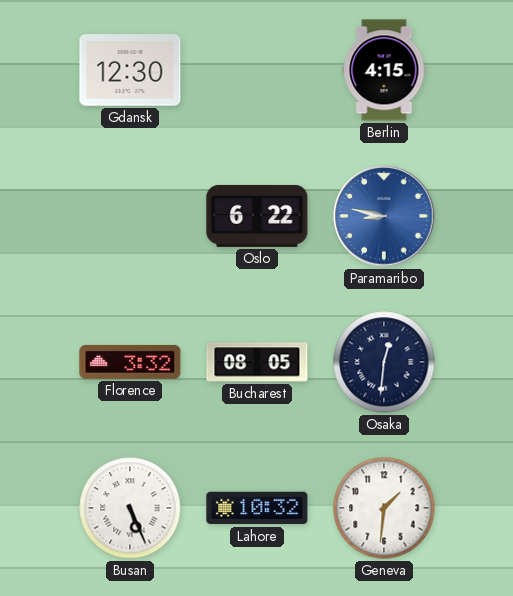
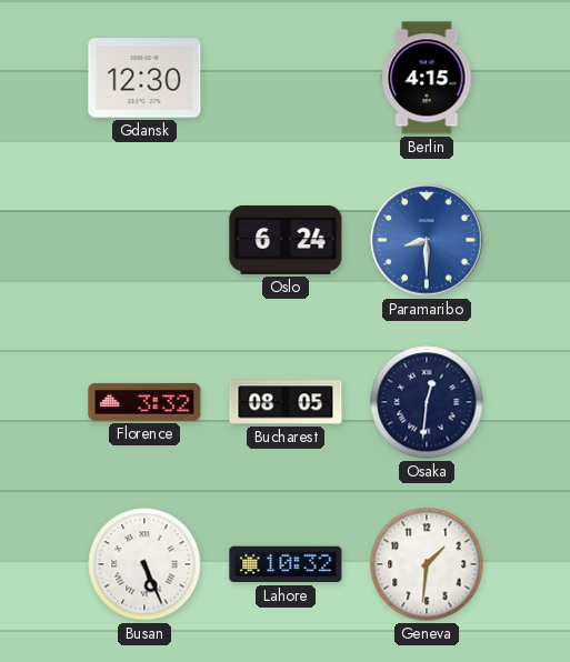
Oslo: 6:22 -> 6:24
Paramaribo: 8:47 -> 8:30
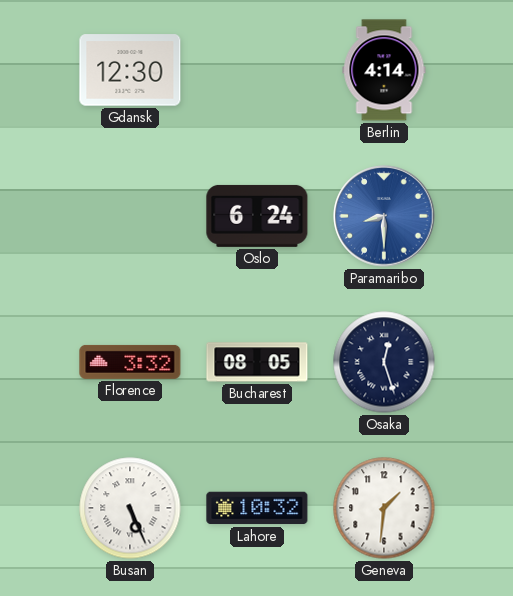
Berlin: 4:15 -> 4:14
Osaka: 12:31 -> 12:27
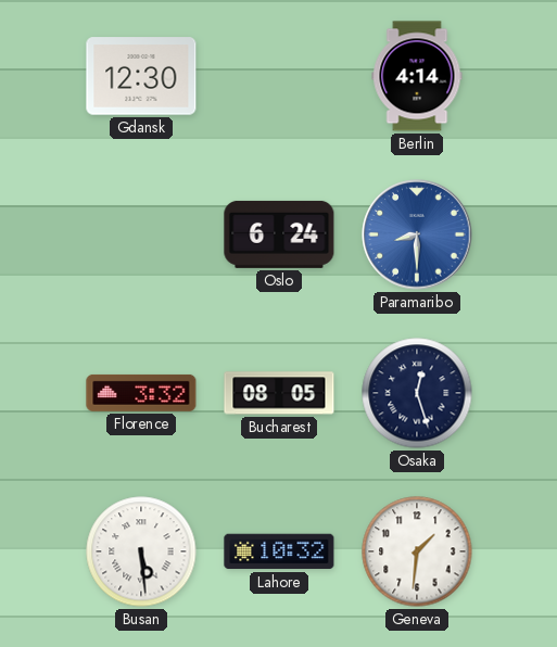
Busan: 5:26 -> 5:29
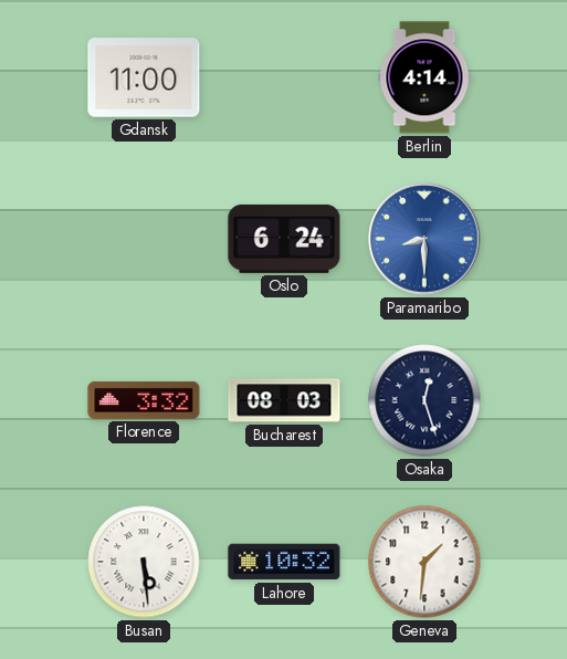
Gdansk: 12:30 -> 11:00
Bucharest: 08:05 -> 08:03
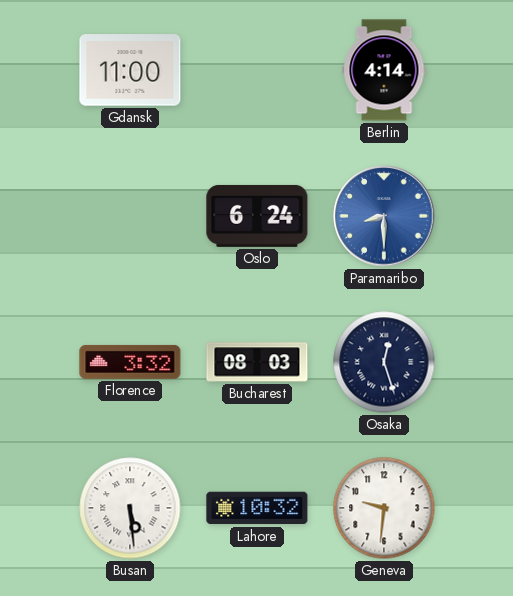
Geneva: 1:31 -> 9:31
